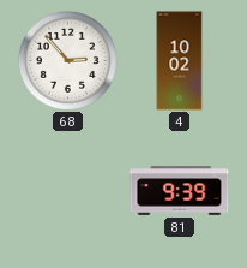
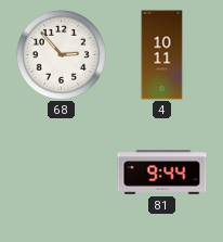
4: 10:02 -> 10:11
81: 9:39 -> 9:44
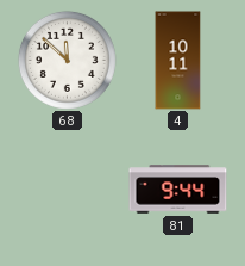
68: 2:53 -> 11:52
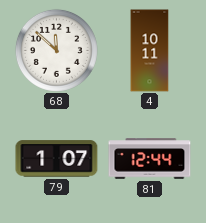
79: none -> 1:07
81: 9:44 -> 12:44
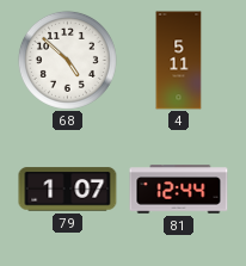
68: 11:52 -> 4:52
4: 10:11 -> 5:11
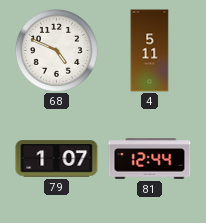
68: 4:52 -> 4:49
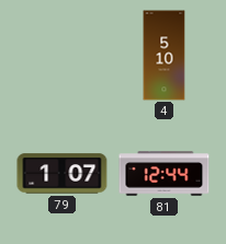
68: 4:49 -> none
4: 5:11 -> 5:10
